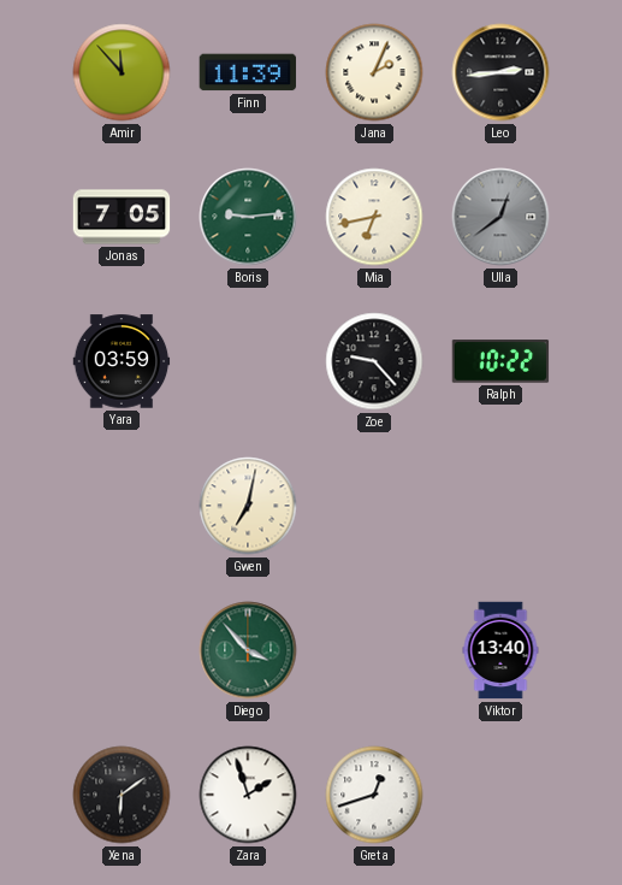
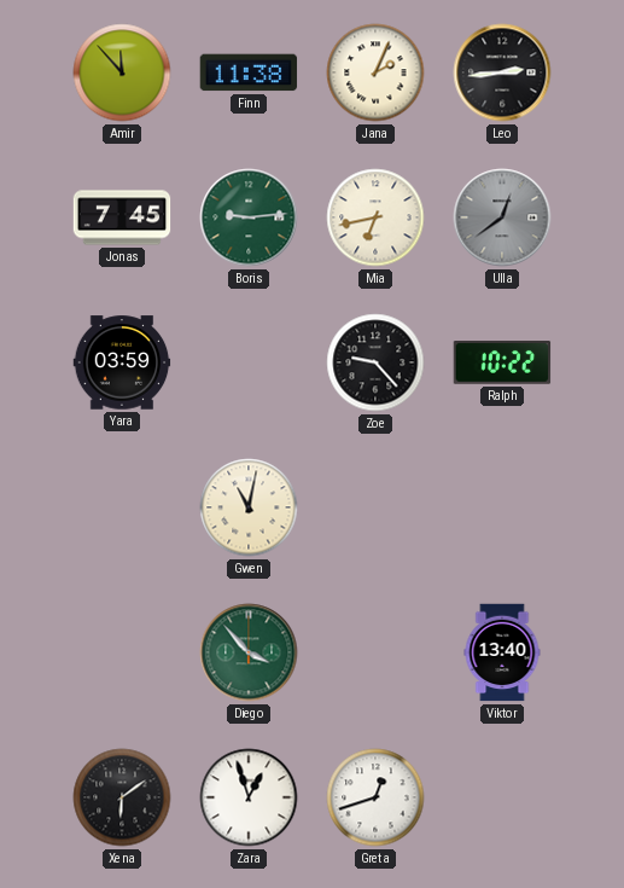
Finn: 11:39 -> 11:38
Jonas: 7:05 -> 7:45
Gwen: 7:02 -> 11:02
Zara: 1:57 -> 12:57
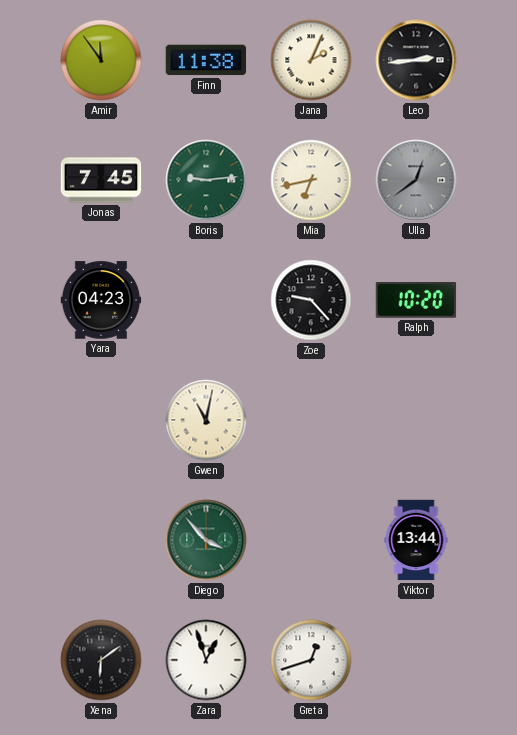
Amir: 11:53 -> 11:54
Yara: 03:59 -> 04:23
Ralph: 10:22 -> 10:20
Viktor: 13:40 -> 13:44
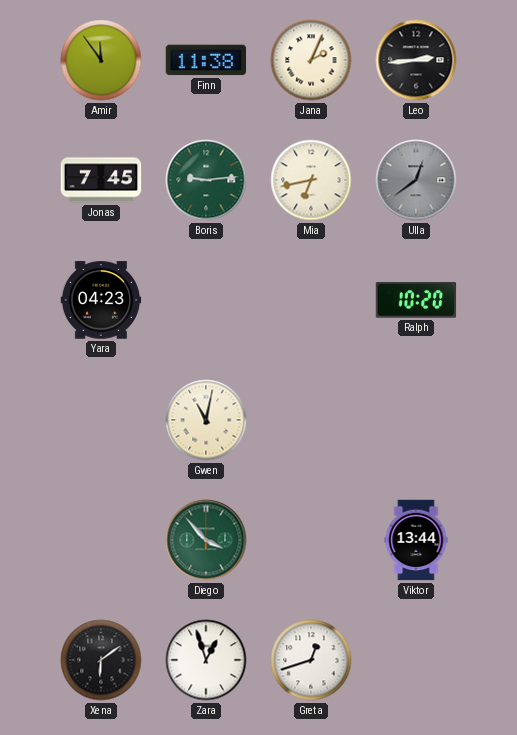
Zoe: 9:23 -> none
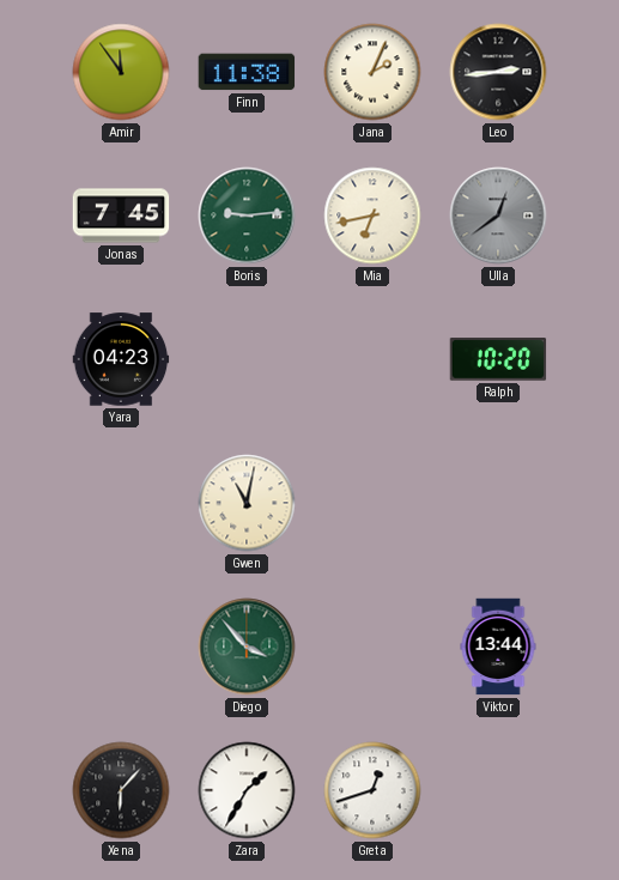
Xena: 6:09 -> 6:07
Zara: 12:57 -> 1:35
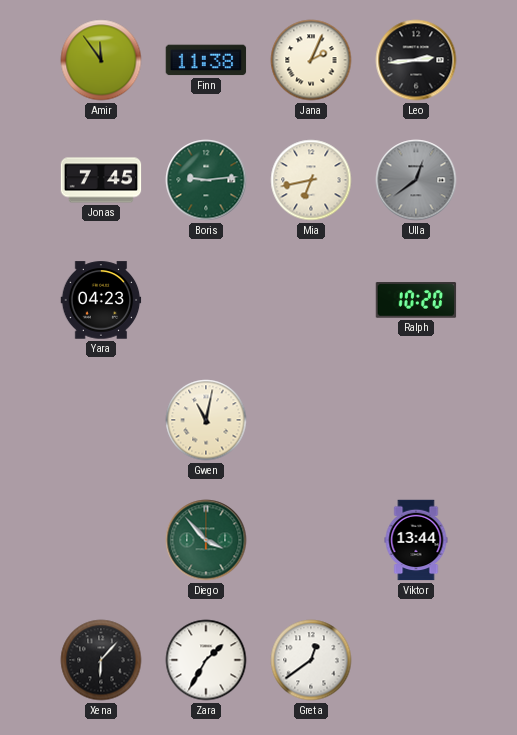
Greta: 12:42 -> 12:39
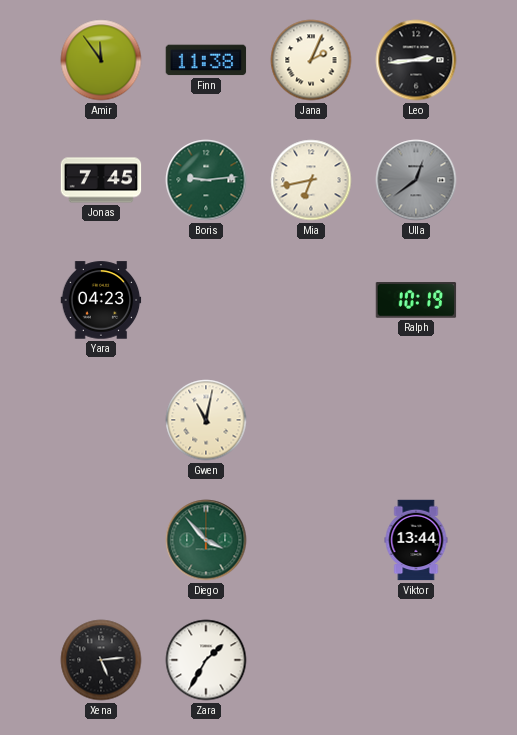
Ralph: 10:20 -> 10:19
Xena: 6:07 -> 5:14
Greta: 12:39 -> none
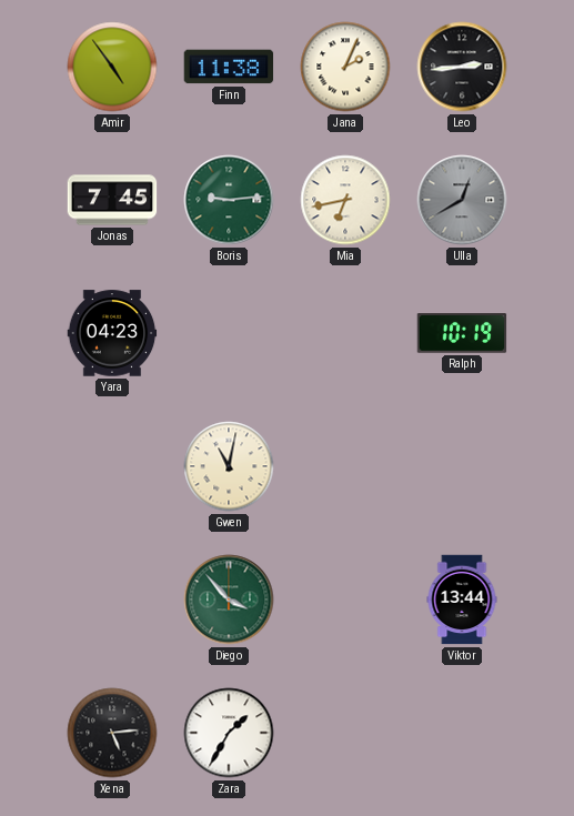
Amir: 11:54 -> 4:54
Ulla: 12:39 -> 12:40
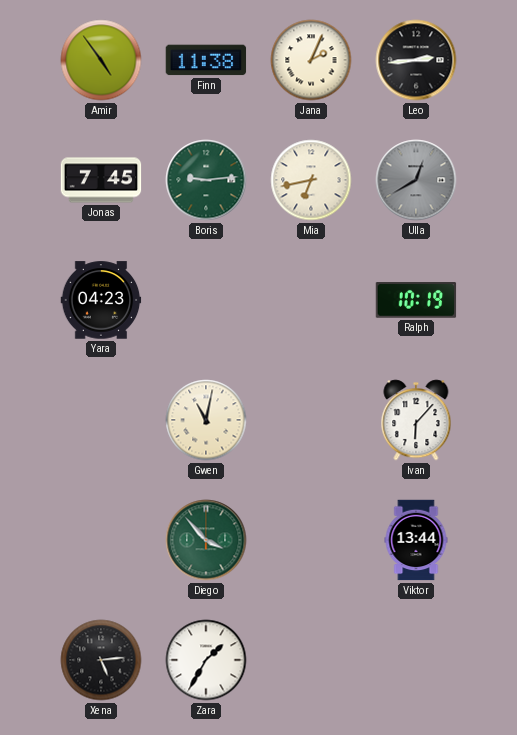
Ivan: none -> 6:07
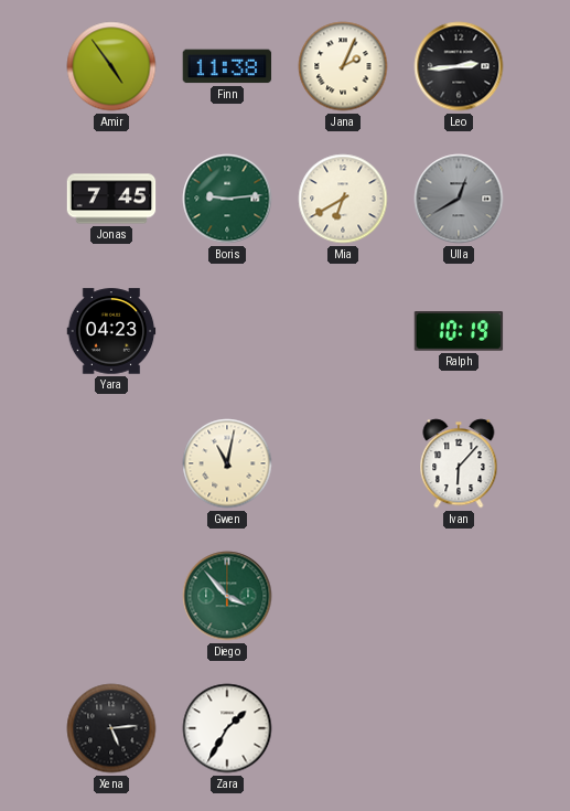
Mia: 6:43 -> 6:40
Viktor: 13:44 -> none
